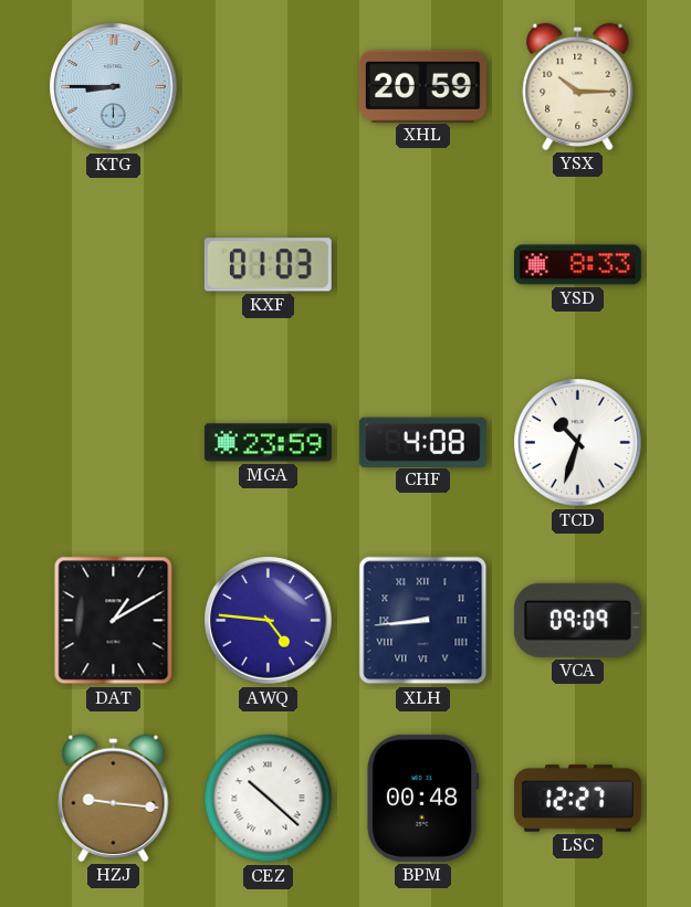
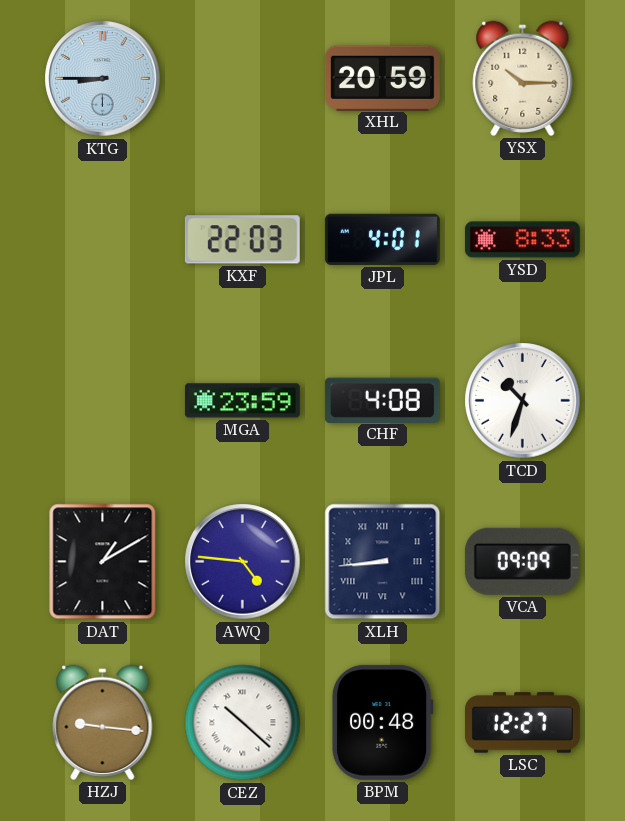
KXF: 01:03 -> 22:03
JPL: none -> 4:01
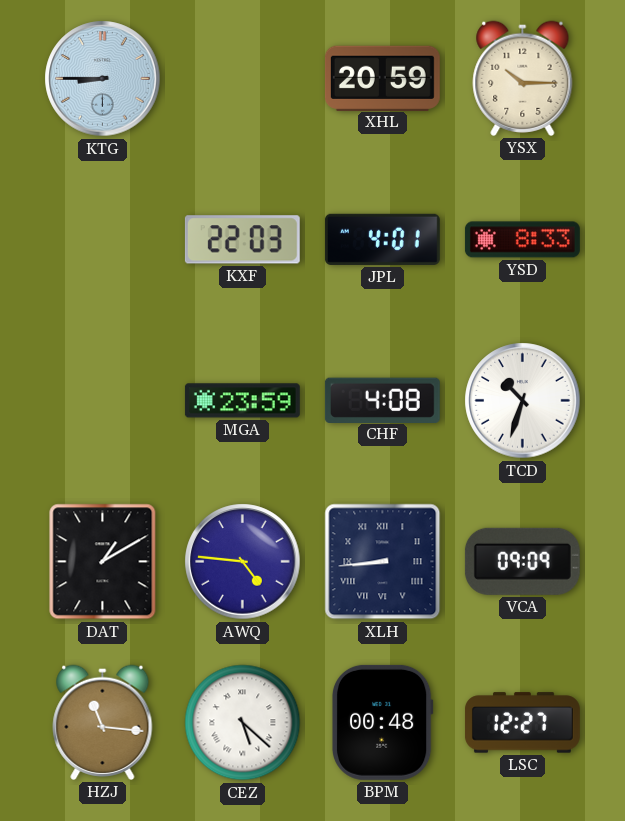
HZJ: 9:16 -> 11:16
CEZ: 10:22 -> 5:22
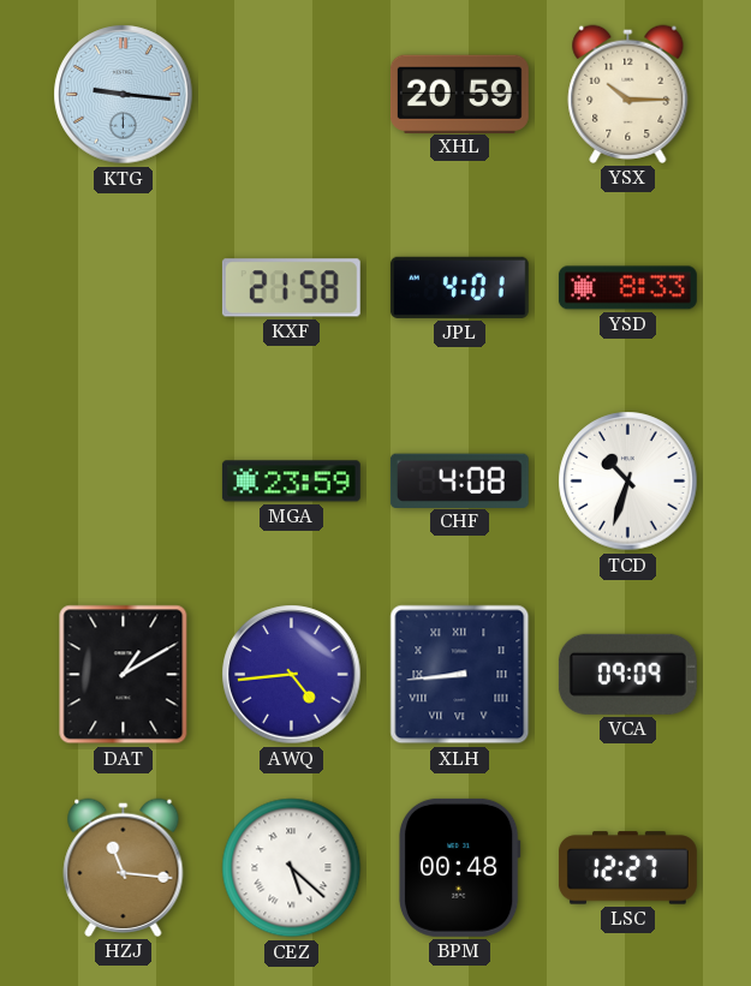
KTG: 8:45 -> 9:16
KXF: 22:03 -> 21:58
AWQ: 4:46 -> 4:44
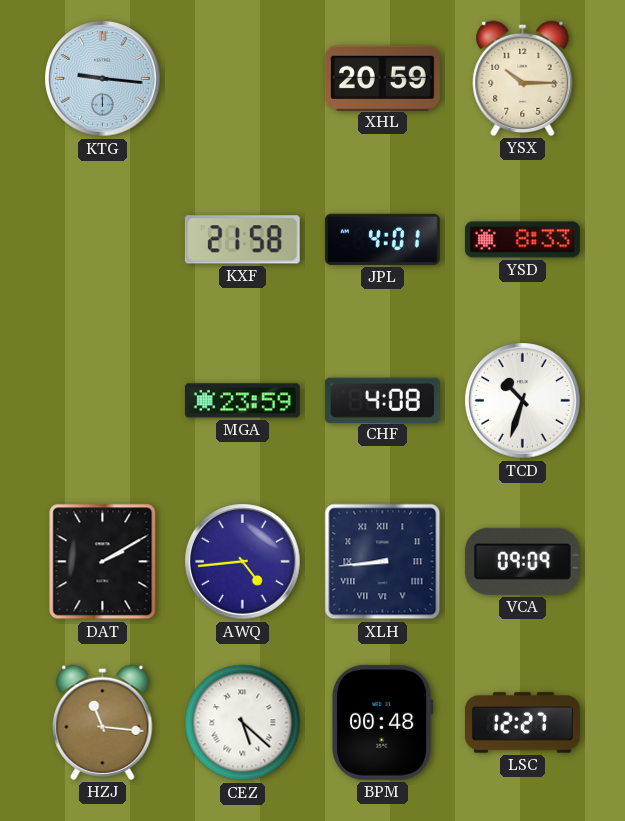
DAT: 1:10 -> 2:10
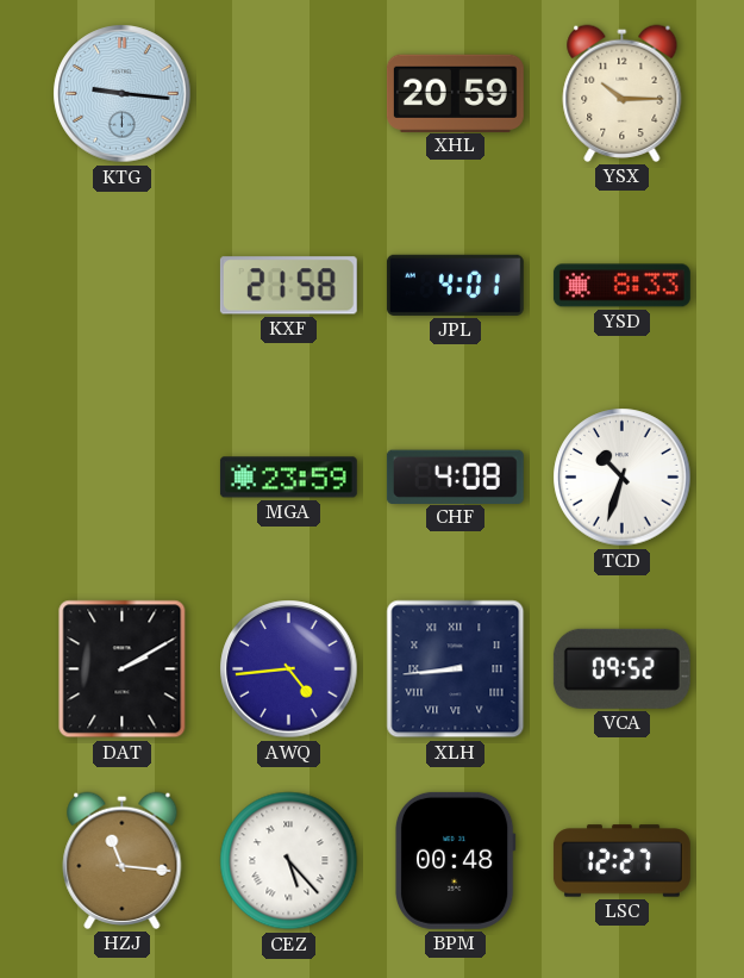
VCA: 09:09 -> 09:52
CEZ: 5:22 -> 5:23
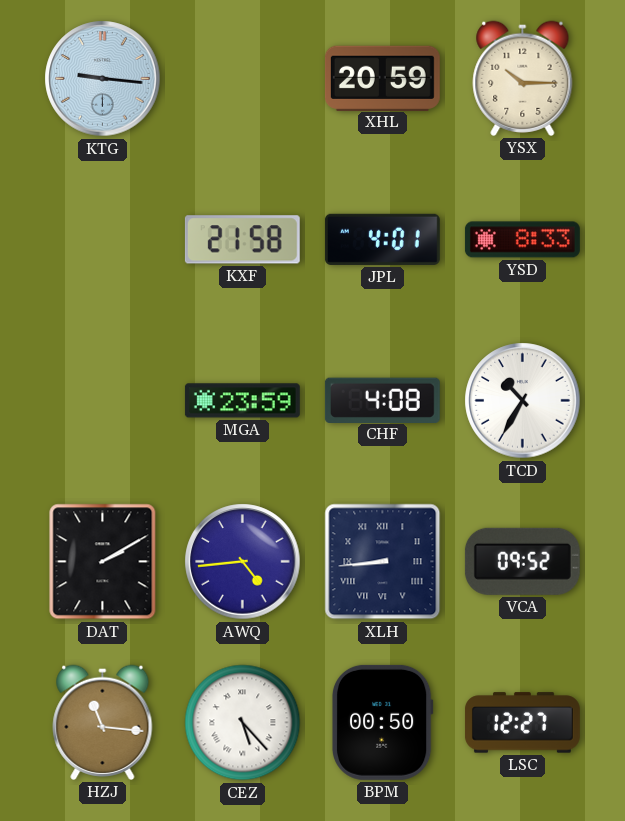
TCD: 10:33 -> 10:35
BPM: 00:48 -> 00:50
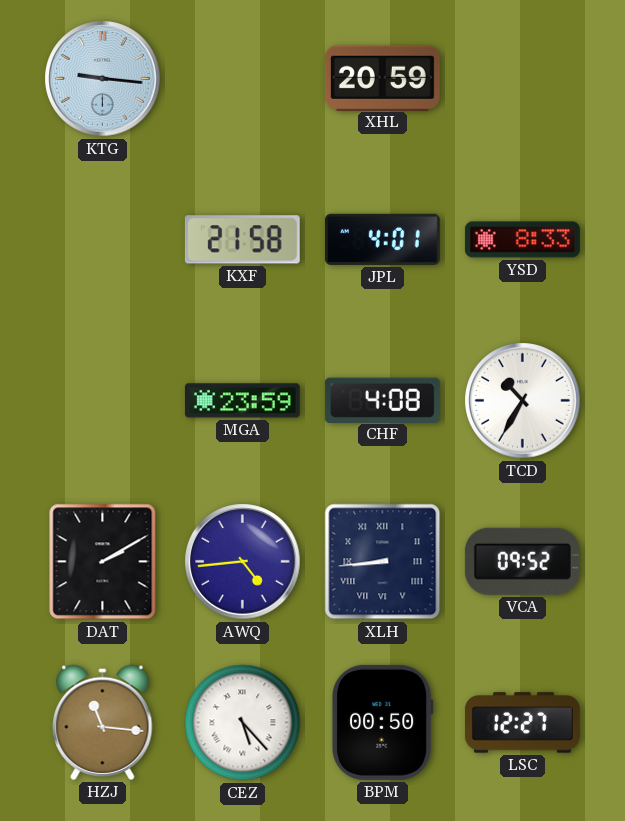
YSX: 10:15 -> none
